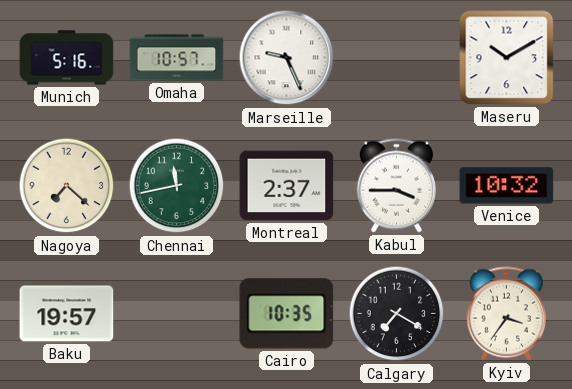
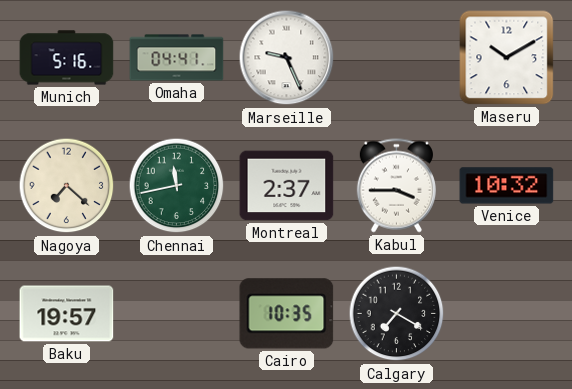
Omaha: 10:57 -> 04:41
Kyiv: 3:36 -> none
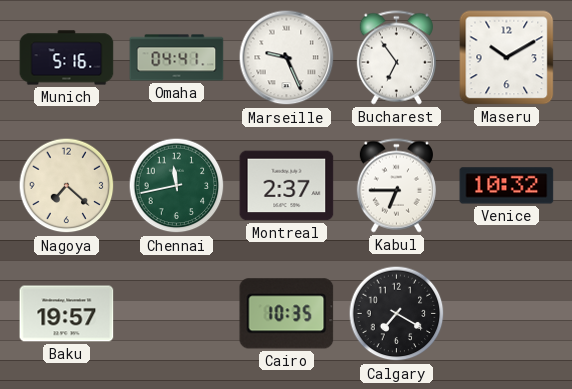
Bucharest: none -> 6:54
Kabul: 3:45 -> 6:45
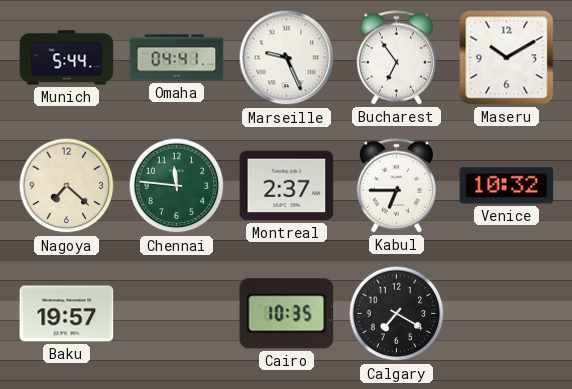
Munich: 5:16 -> 5:44
Chennai: 11:43 -> 11:46
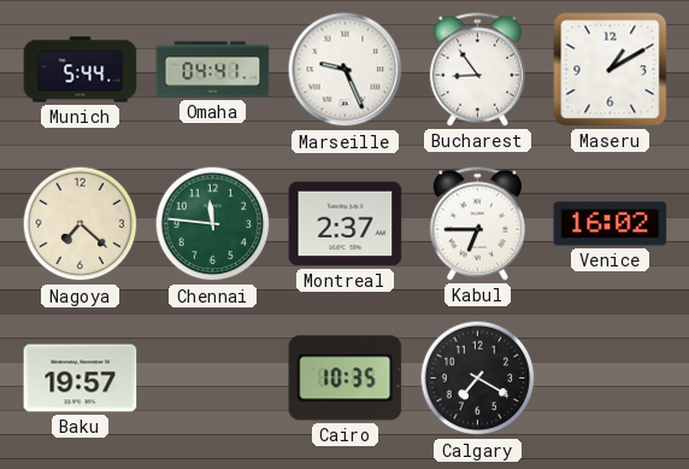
Bucharest: 6:54 -> 8:54
Maseru: 10:10 -> 1:10
Venice: 10:32 -> 16:02
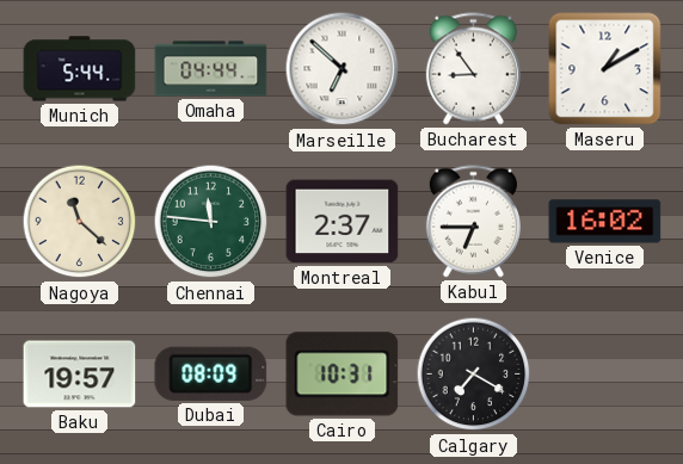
Omaha: 04:41 -> 04:44
Marseille: 9:26 -> 6:52
Nagoya: 7:22 -> 11:22
Dubai: none -> 08:09
Cairo: 10:35 -> 10:31
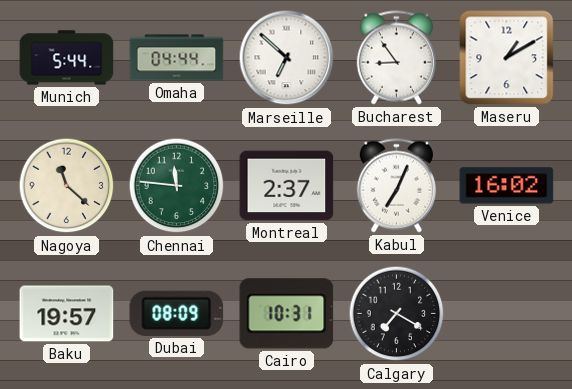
Kabul: 6:45 -> 7:04
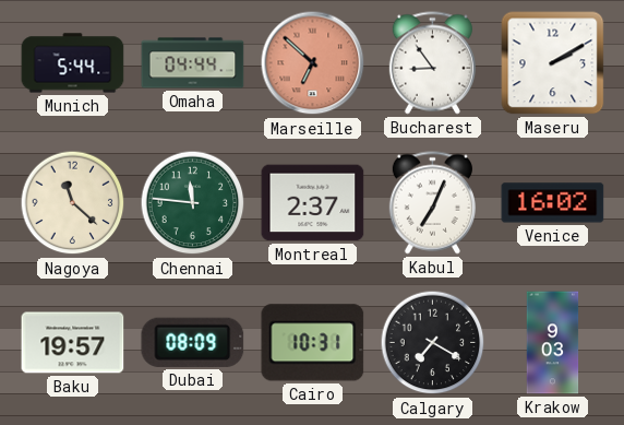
Marseille dial: white -> salmon
Maseru: 1:10 -> 2:10
Krakow: none -> 9:03
